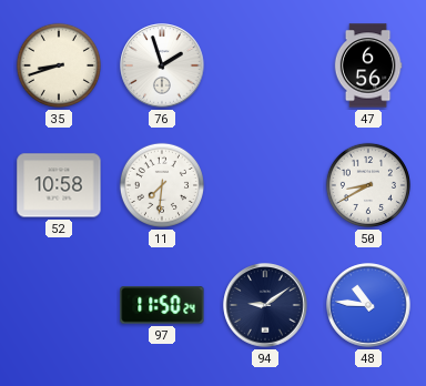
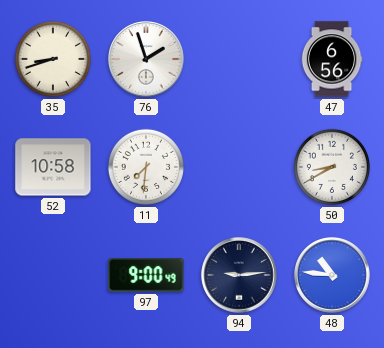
97: 11:50 -> 9:00
94: 9:09 -> 9:14
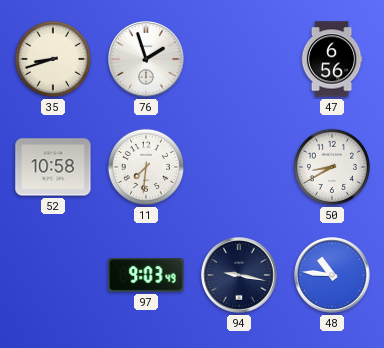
97: 9:00 -> 9:03
94: 9:14 -> 9:17
